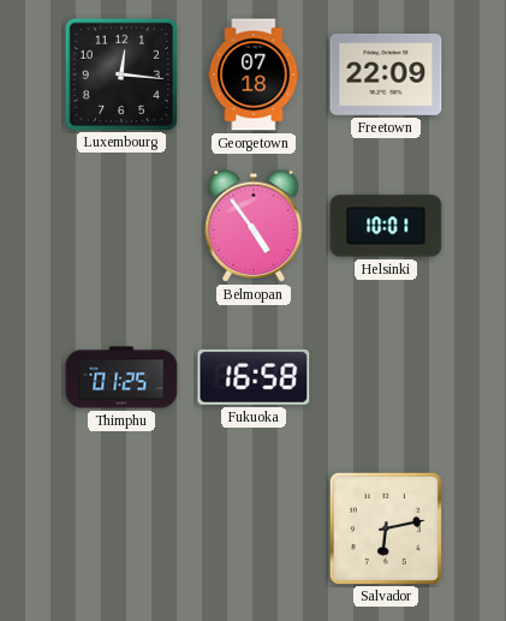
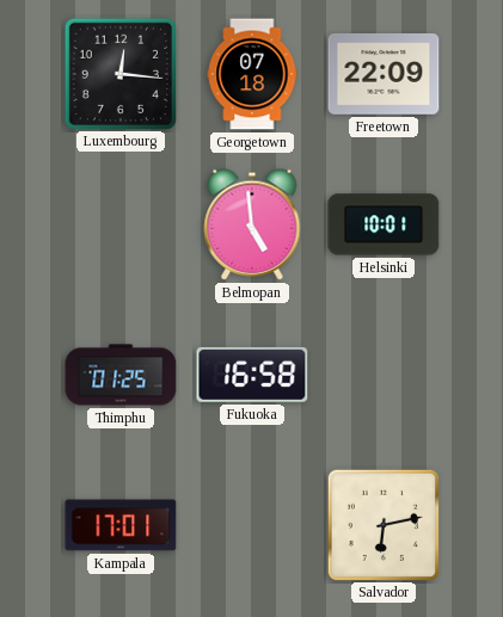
Belmopan: 4:54 -> 4:59
Kampala: none -> 17:01
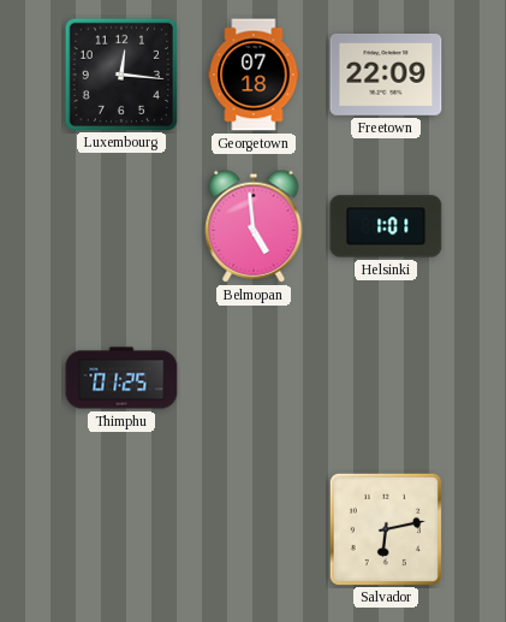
Helsinki: 10:01 -> 1:01
Fukuoka: 16:58 -> none
Kampala: 17:01 -> none
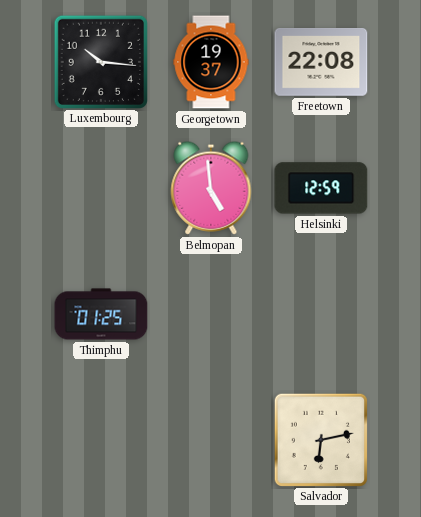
Luxembourg: 12:16 -> 10:16
Georgetown: 07:18 -> 19:37
Freetown: 22:09 -> 22:08
Helsinki: 1:01 -> 12:59
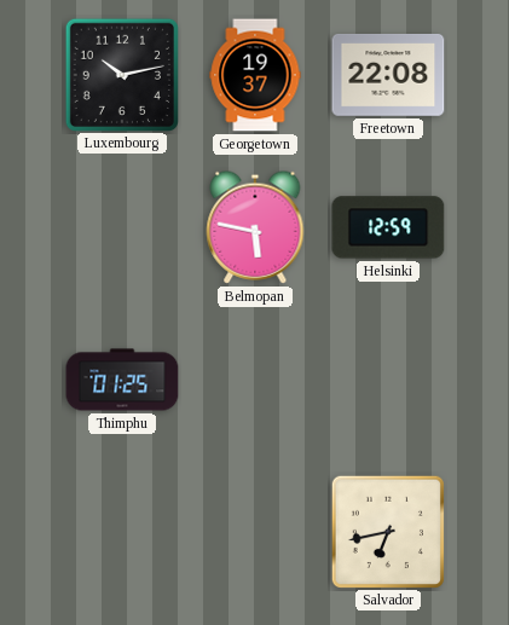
Luxembourg: 10:16 -> 10:13
Belmopan: 4:59 -> 5:47
Salvador: 6:13 -> 6:43
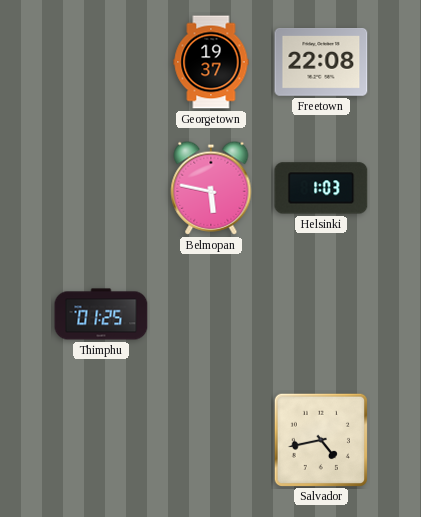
Luxembourg: 10:13 -> none
Helsinki: 12:59 -> 1:03
Salvador: 6:43 -> 4:43
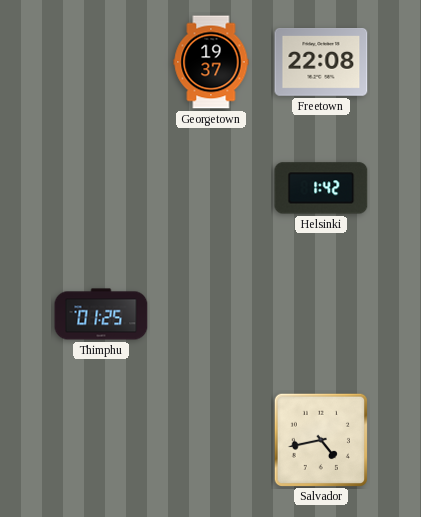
Belmopan: 5:47 -> none
Helsinki: 1:03 -> 1:42
